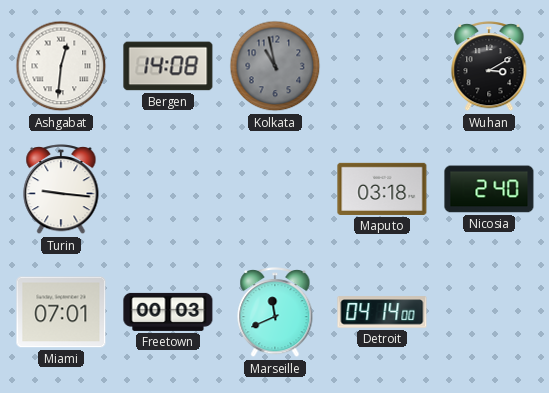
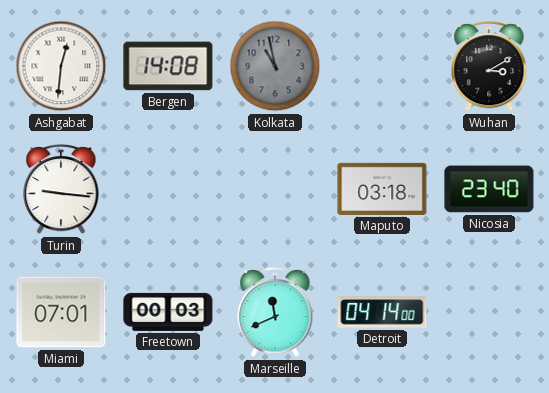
Nicosia: 2:40 -> 23:40
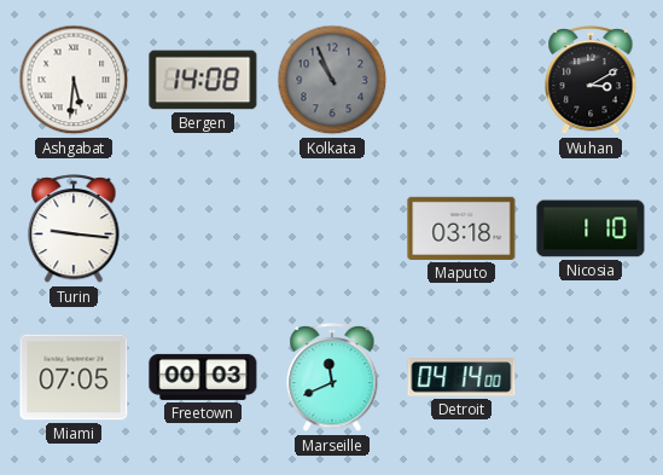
Ashgabat: 12:31 -> 5:31
Kolkata: 10:58 -> 10:56
Nicosia: 23:40 -> 1:10
Miami: 07:01 -> 07:05
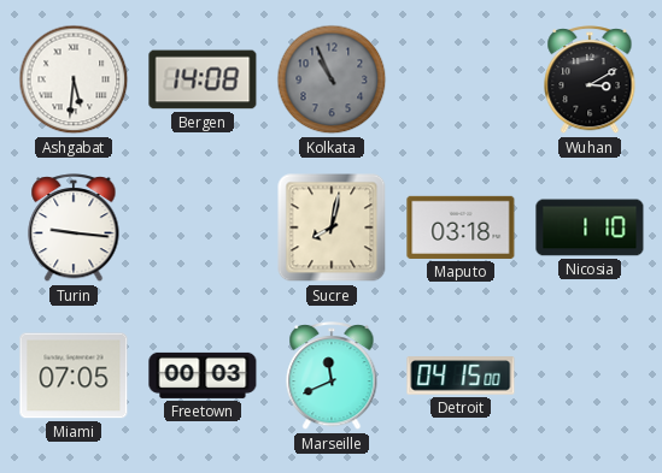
Sucre: none -> 8:02
Detroit: 04:14 -> 04:15
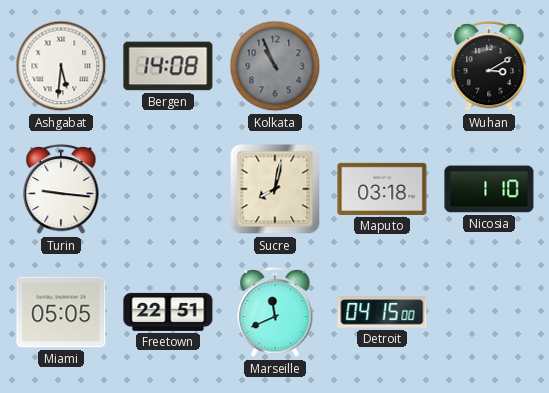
Miami: 07:05 -> 05:05
Freetown: 00:03 -> 22:51
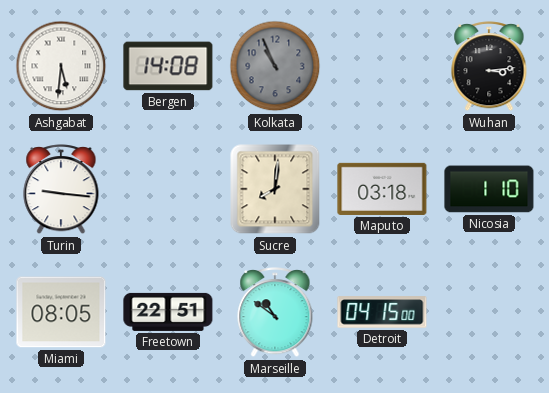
Wuhan: 3:10 -> 3:14
Sucre: 8:02 -> 8:01
Miami: 05:05 -> 08:05
Marseille: 11:41 -> 10:51
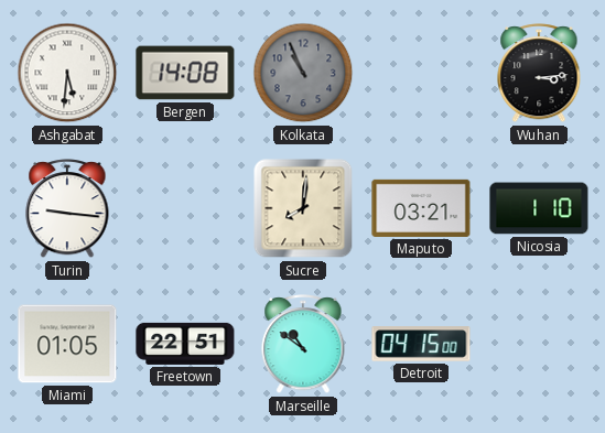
Maputo: 03:18 -> 03:21
Miami: 08:05 -> 01:05
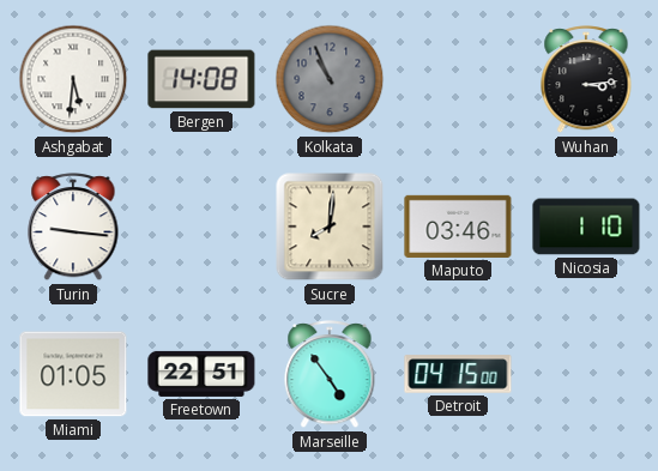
Maputo: 03:21 -> 03:46
Marseille: 10:51 -> 4:54
